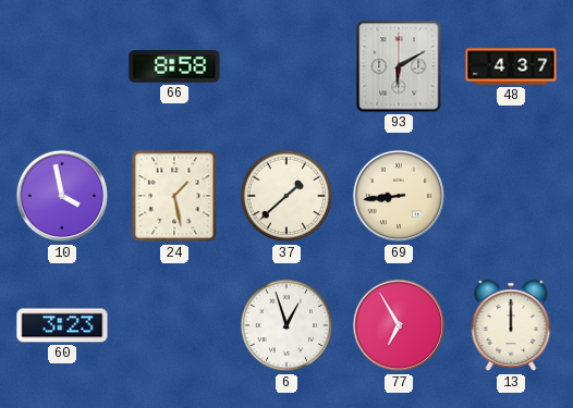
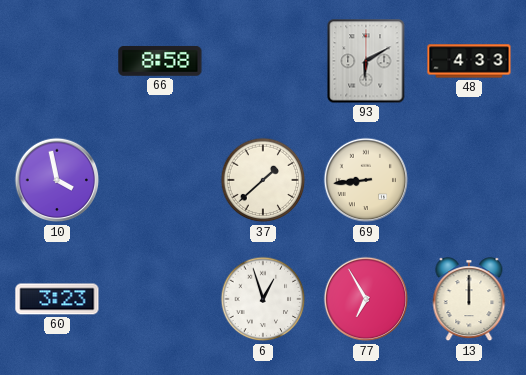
48: 4:37 -> 4:33
24: 1:28 -> none
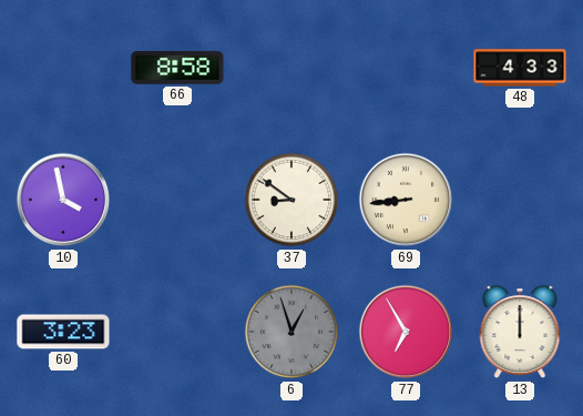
93: 6:10 -> none
37: 1:38 -> 8:51
6 dial: white -> grey
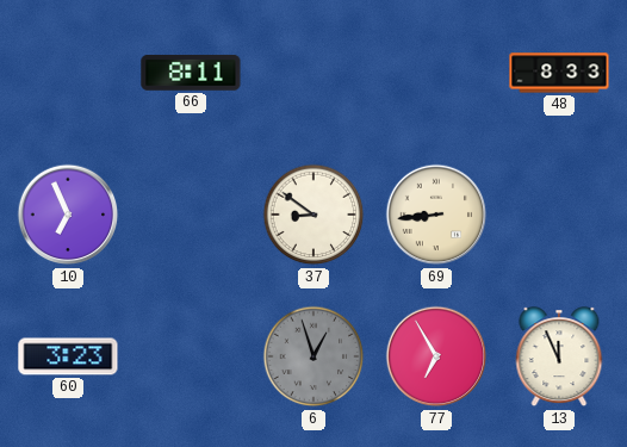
66: 8:58 -> 8:11
48: 4:33 -> 8:33
10: 3:58 -> 6:56
13: 12:00 -> 11:56
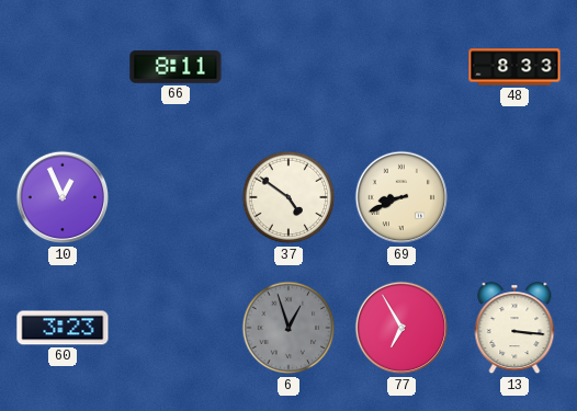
10: 6:56 -> 12:56
37: 8:51 -> 4:51
69: 8:44 -> 8:41
13: 11:56 -> 3:16
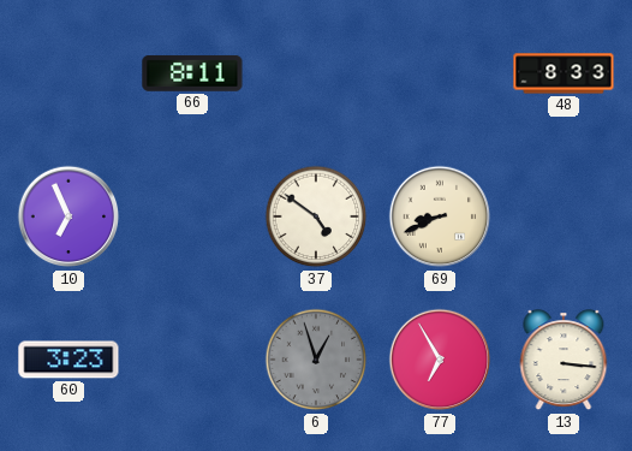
10: 12:56 -> 6:56
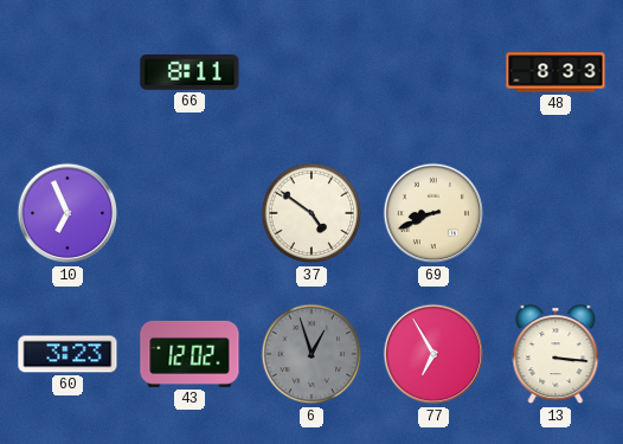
43: none -> 12:02
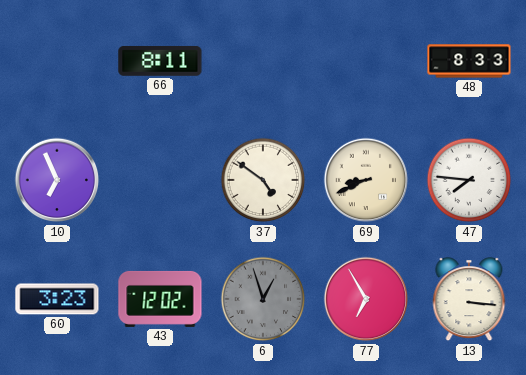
47: none -> 7:46
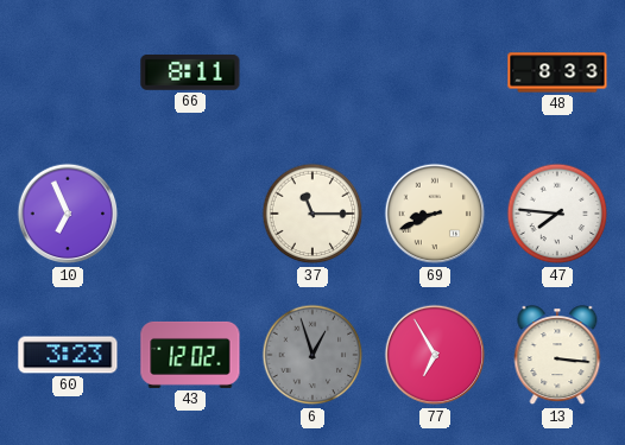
37: 4:51 -> 11:15
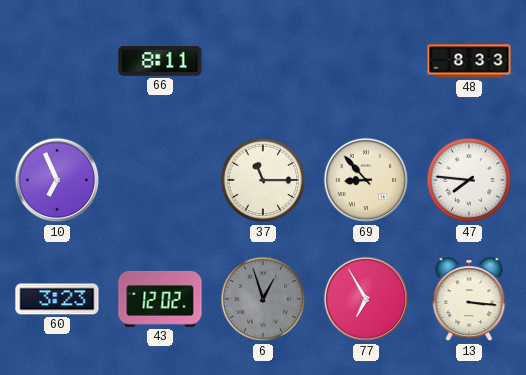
69: 8:41 -> 8:53
